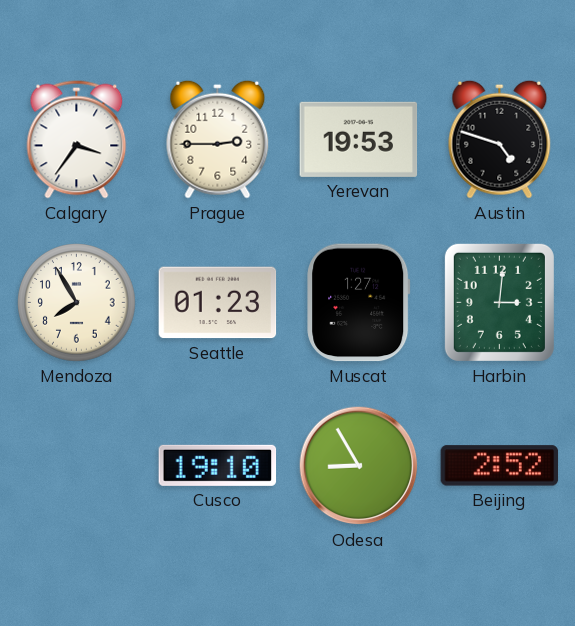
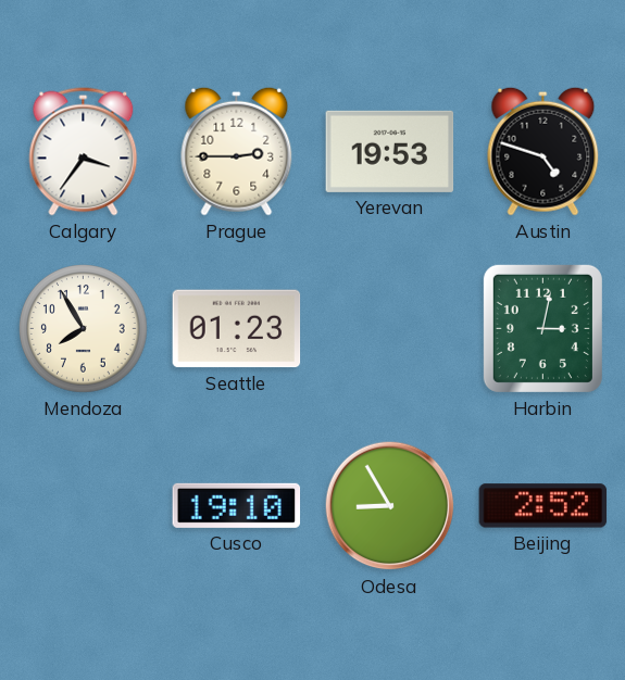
Muscat: 1:27 -> none
Harbin: 3:01 -> 3:02
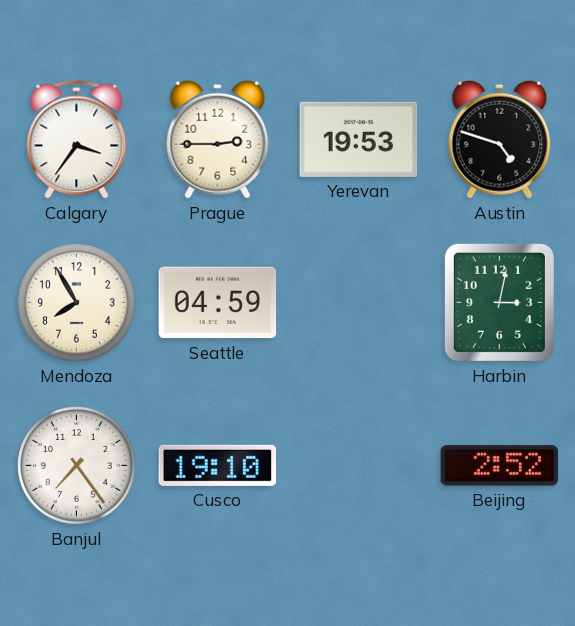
Seattle: 01:23 -> 04:59
Banjul: none -> 7:24
Odesa: 8:55 -> none
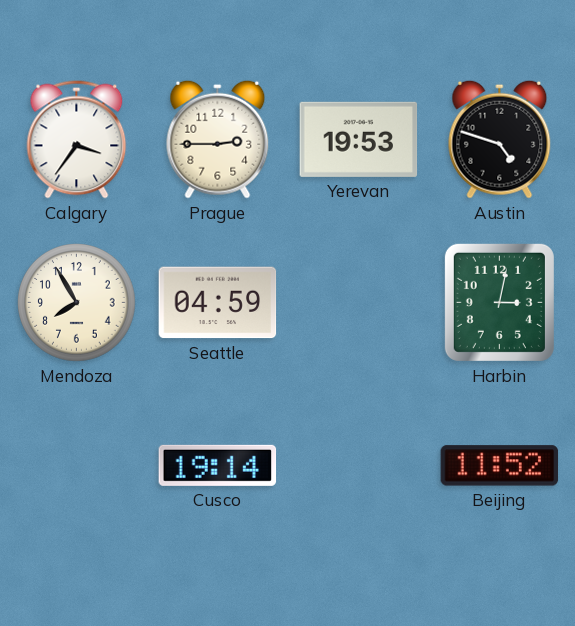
Banjul: 7:24 -> none
Cusco: 19:10 -> 19:14
Beijing: 2:52 -> 11:52
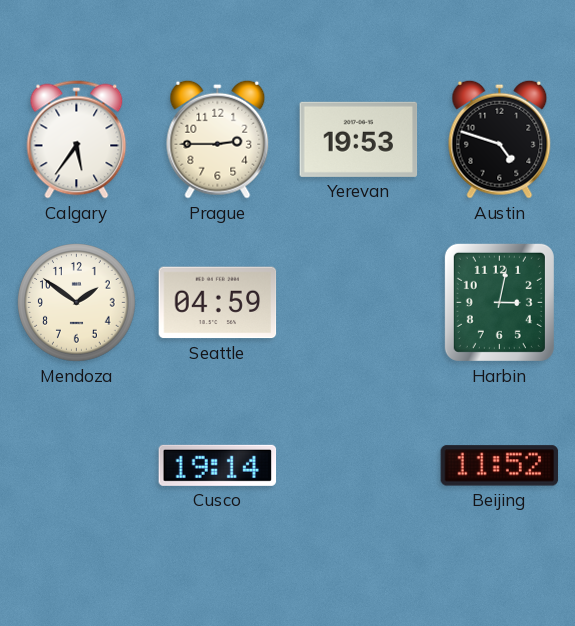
Calgary: 3:36 -> 5:36
Mendoza: 7:55 -> 1:51
